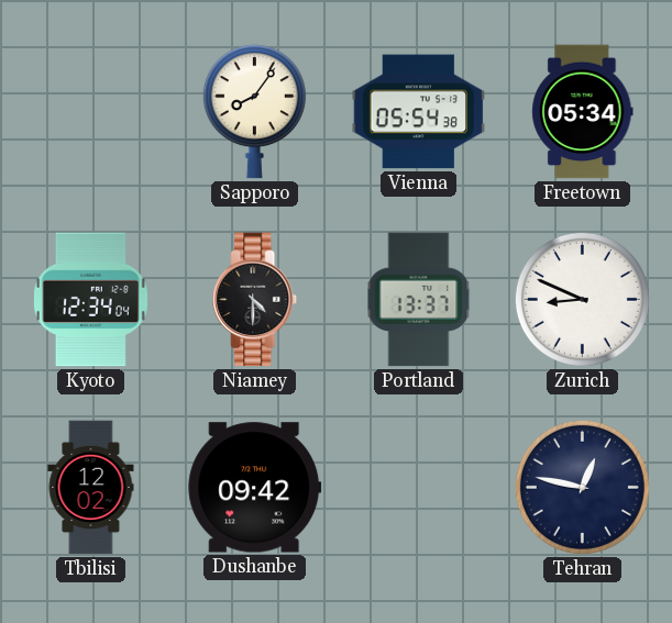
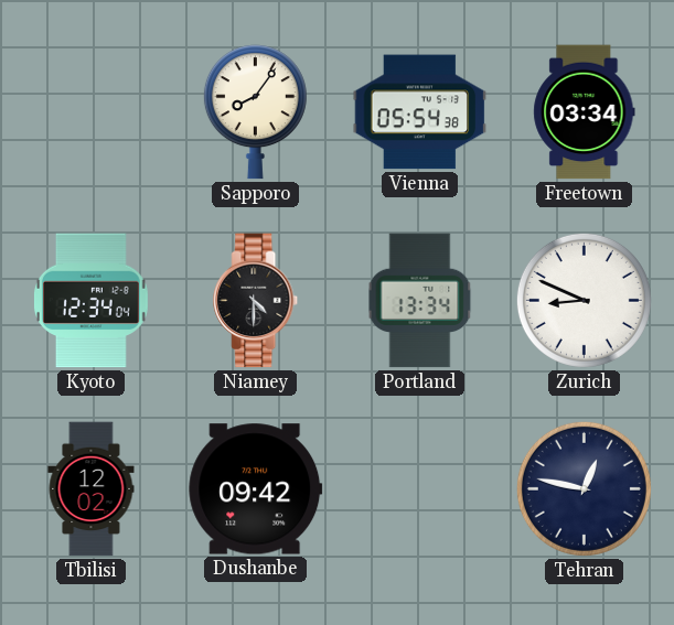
Freetown: 05:34 -> 03:34
Portland: 13:37 -> 13:34
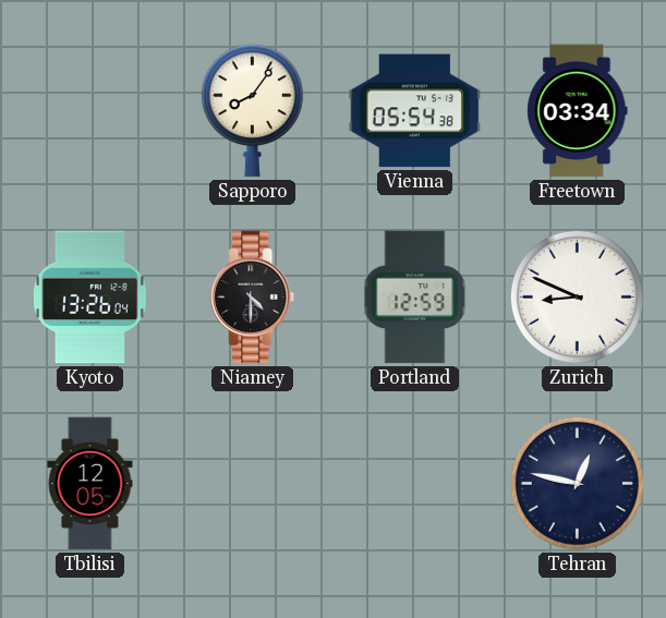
Kyoto: 12:34 -> 13:26
Portland: 13:34 -> 12:59
Tbilisi: 12:02 -> 12:05
Dushanbe: 09:42 -> none
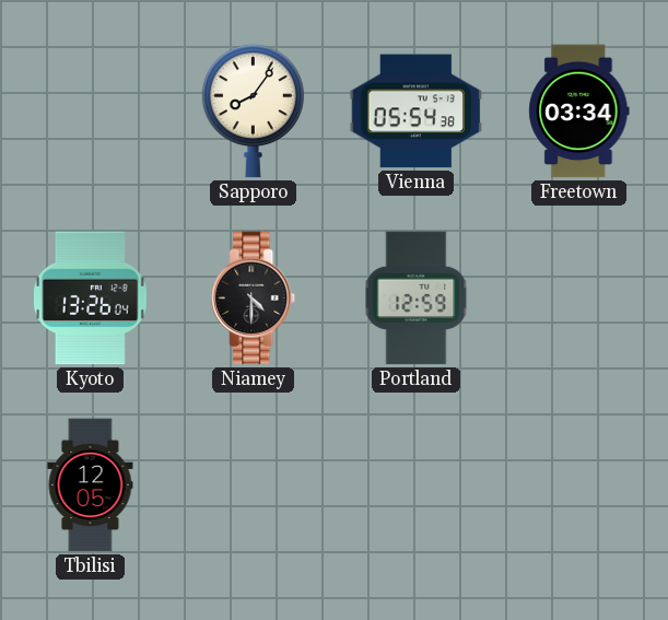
Zurich: 8:49 -> none
Tehran: 12:47 -> none
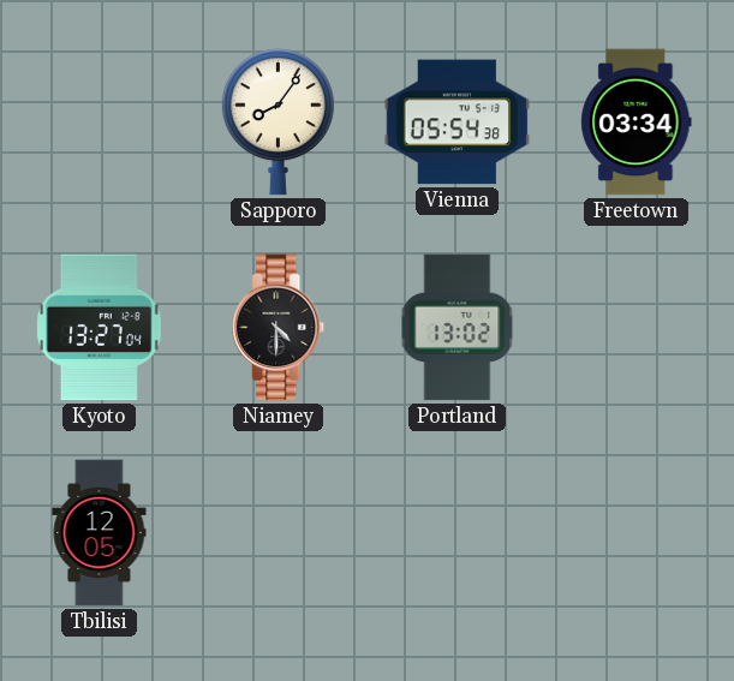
Kyoto: 13:26 -> 13:27
Portland: 12:59 -> 13:02
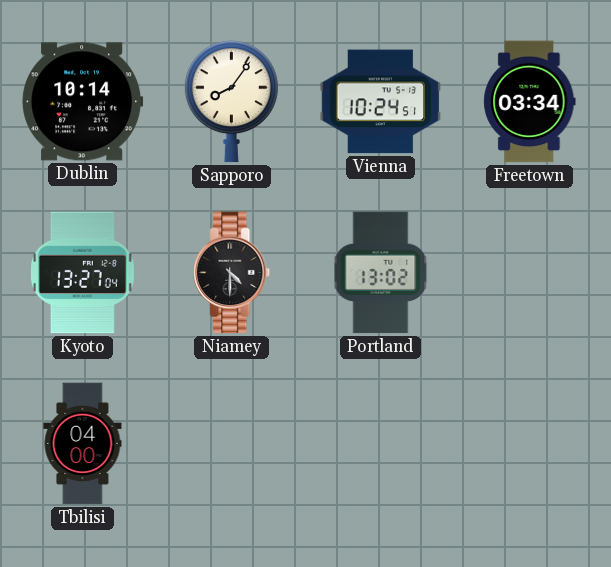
Dublin: none -> 10:14
Vienna: 05:54 -> 10:24
Tbilisi: 12:05 -> 04:00
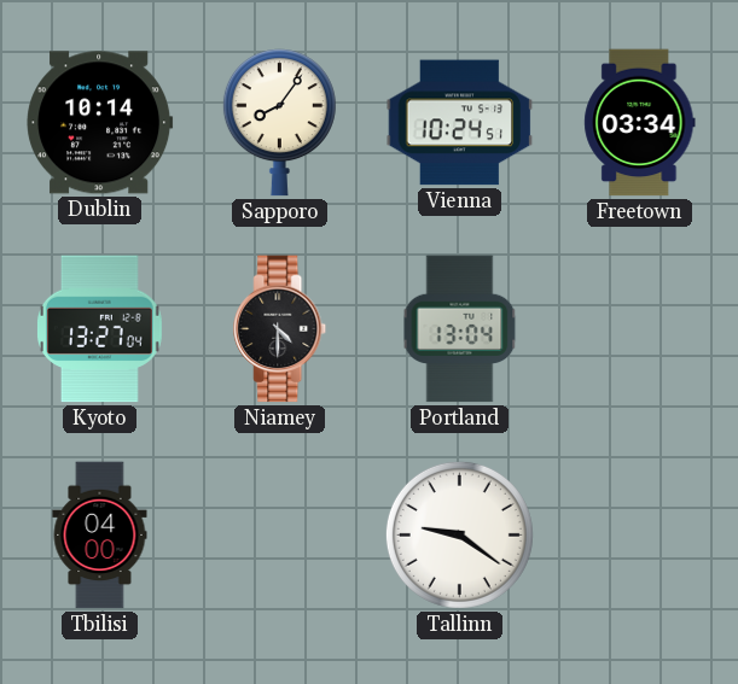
Portland: 13:02 -> 13:04
Tallinn: none -> 9:21
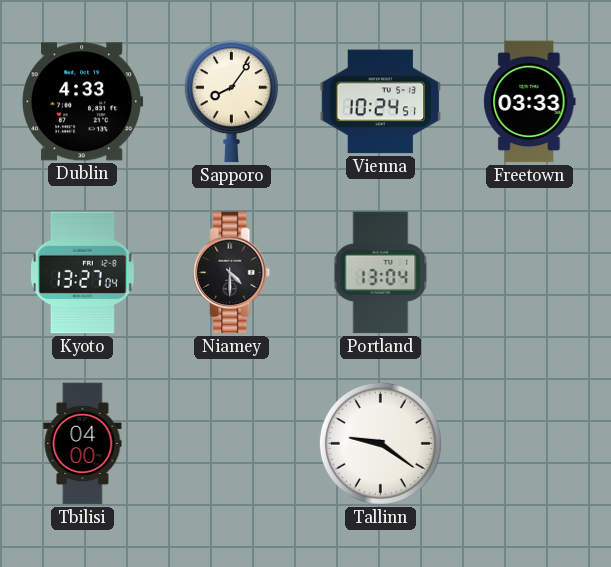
Dublin: 10:14 -> 4:33
Freetown: 03:34 -> 03:33
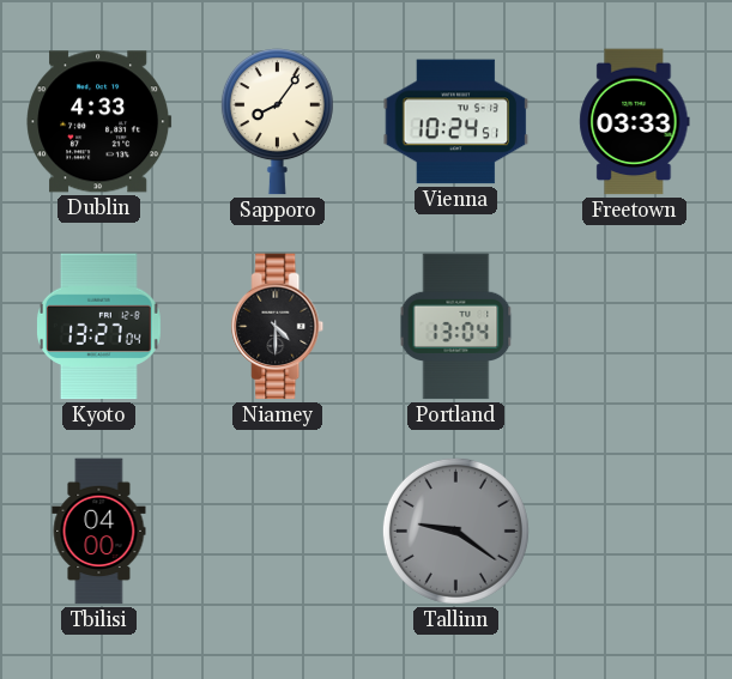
Tallinn dial: white -> grey
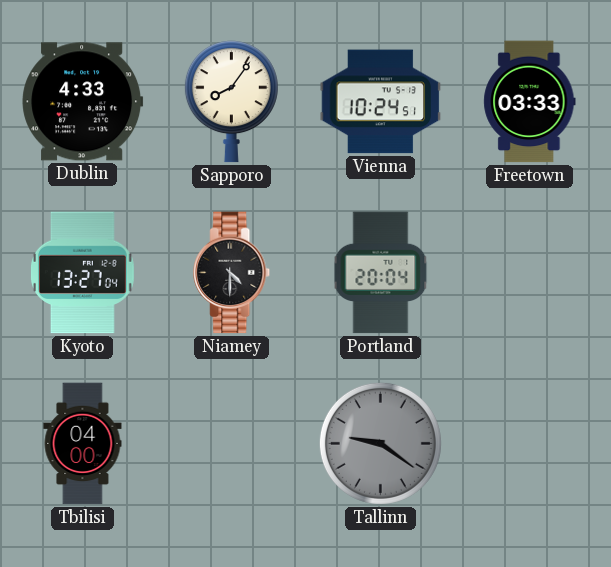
Portland: 13:04 -> 20:04
